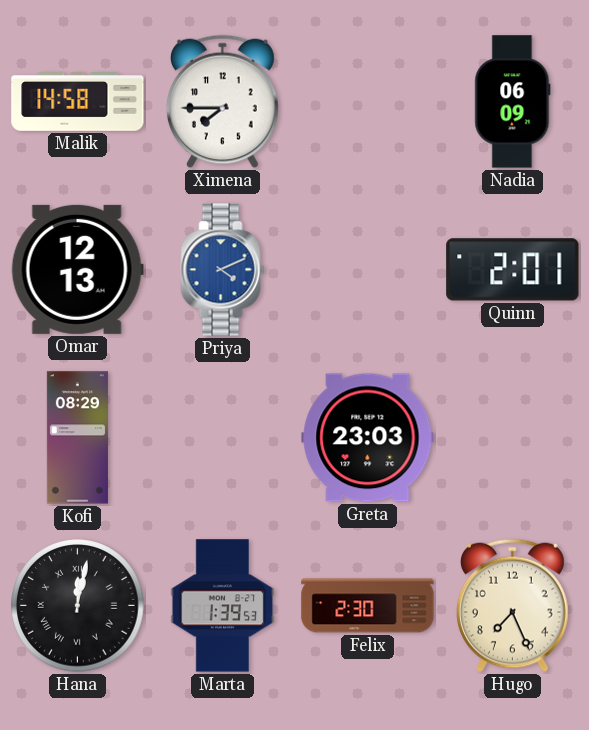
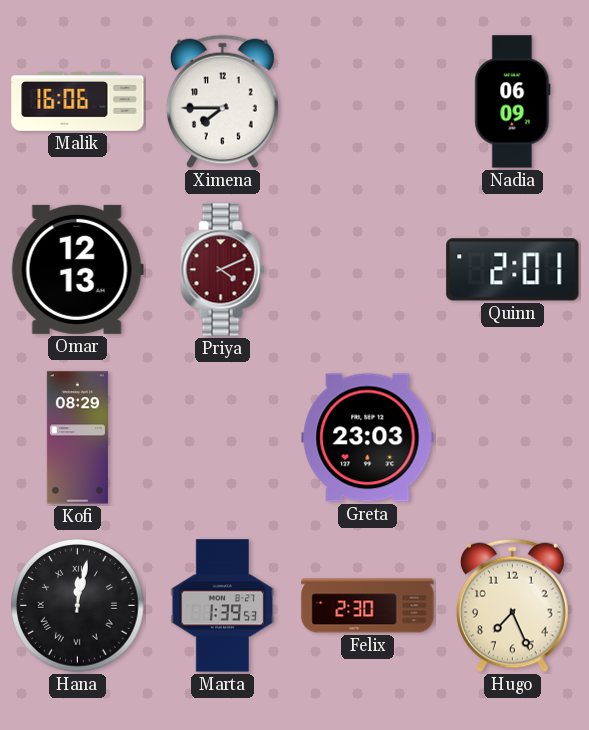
Malik: 14:58 -> 16:06
Priya dial: blue -> burgundy
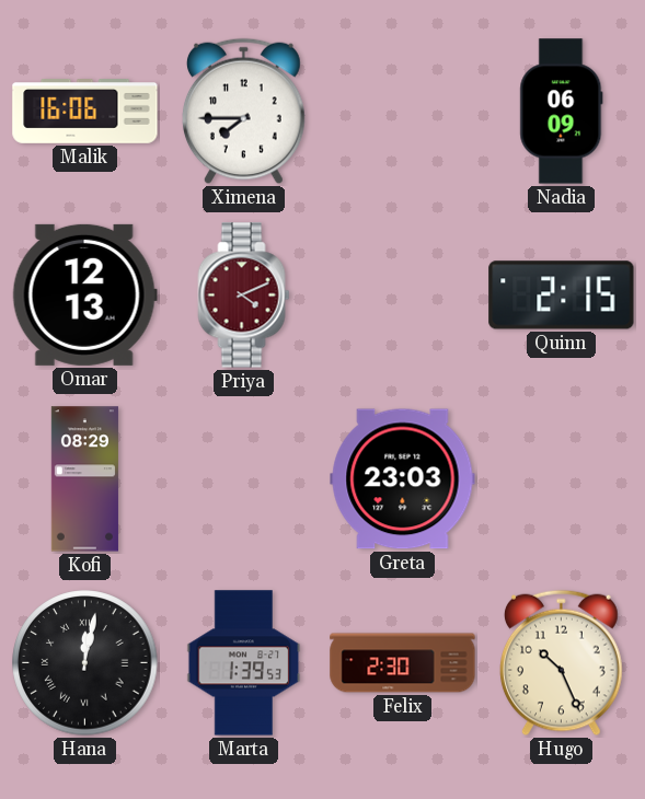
Quinn: 2:01 -> 2:15
Hugo: 7:26 -> 10:26
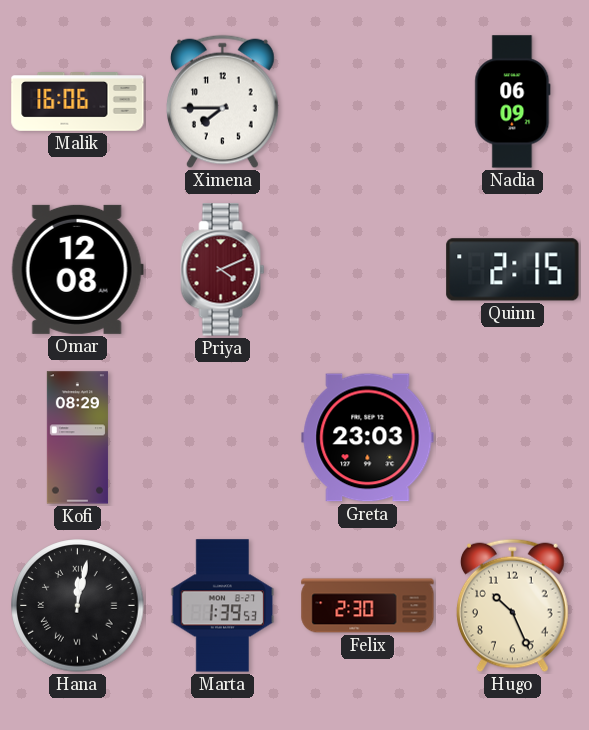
Omar: 12:13 -> 12:08
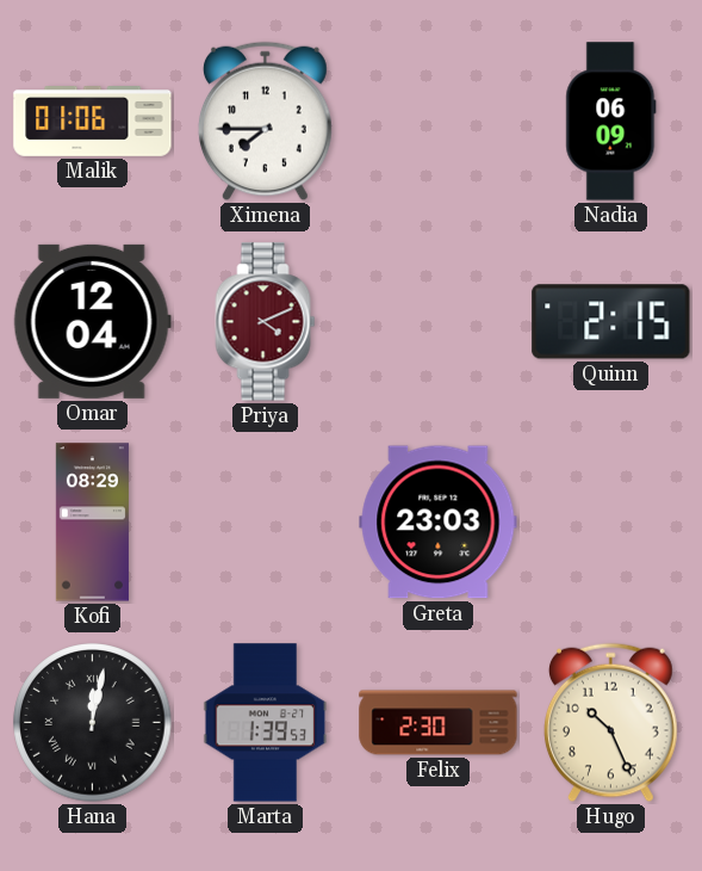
Malik: 16:06 -> 01:06
Omar: 12:08 -> 12:04
